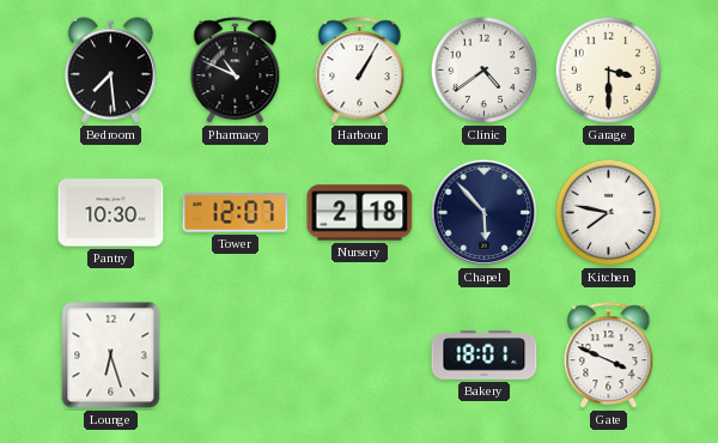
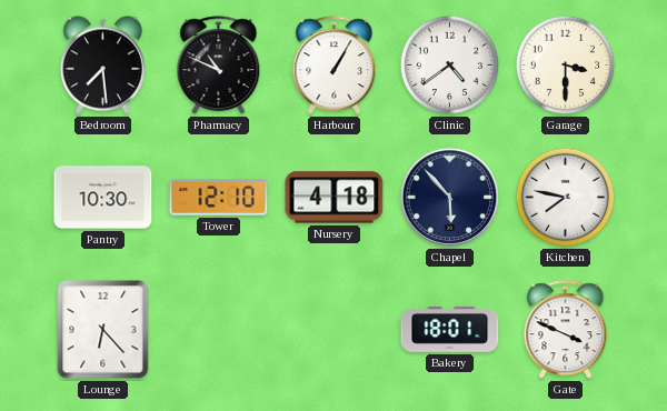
Tower: 12:07 -> 12:10
Nursery: 2:18 -> 4:18
Lounge: 6:27 -> 6:23
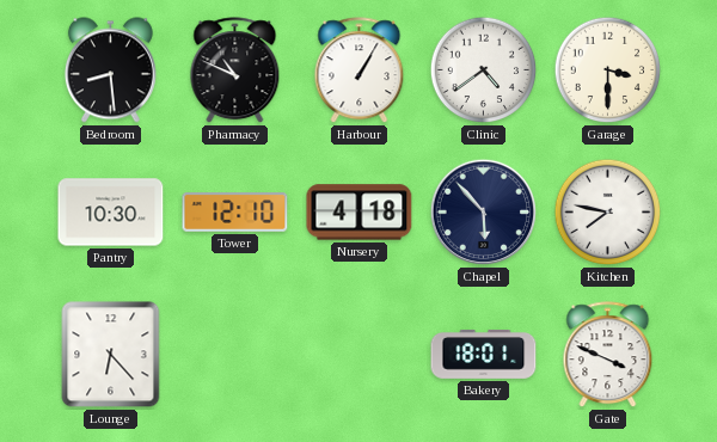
Bedroom: 7:29 -> 8:29
